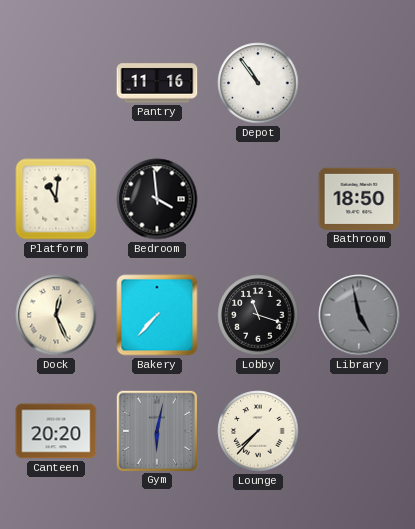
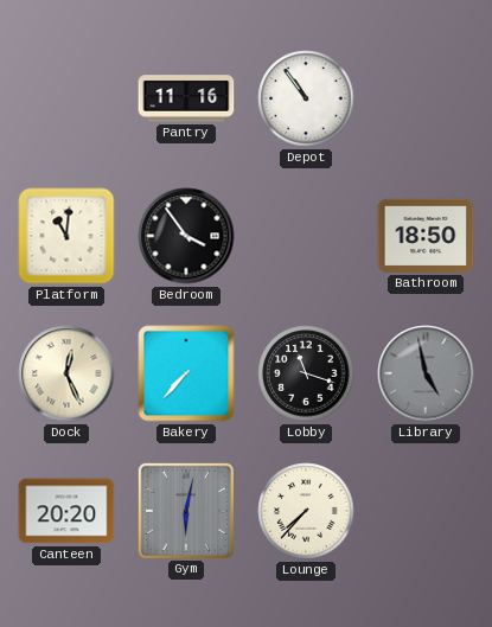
Bedroom: 3:59 -> 3:54
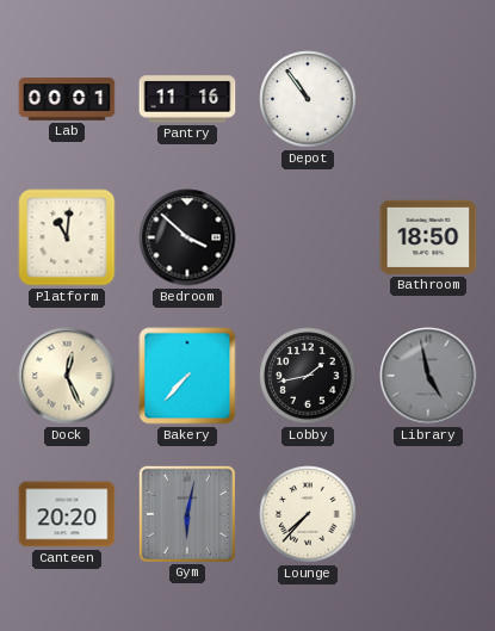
Lab: none -> 00:01
Bedroom: 3:54 -> 3:52
Lobby: 11:18 -> 1:43
